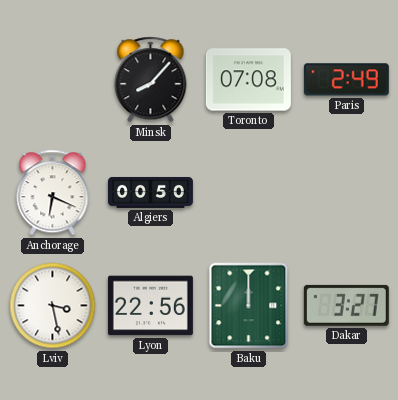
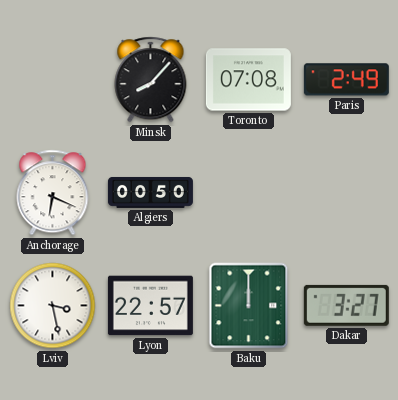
Lyon: 22:56 -> 22:57
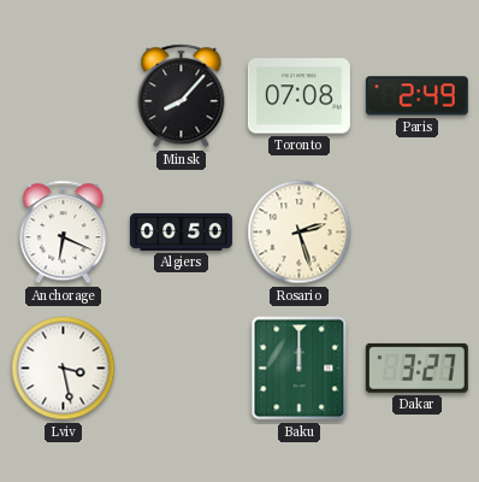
Rosario: none -> 2:27
Lyon: 22:57 -> none
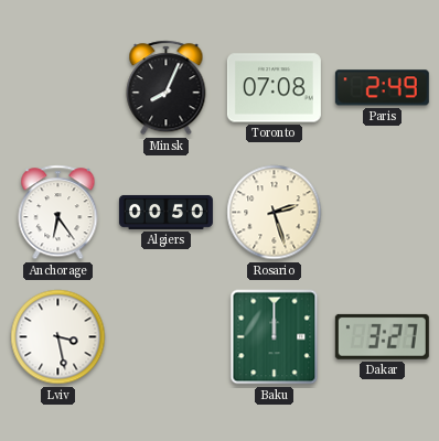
Minsk: 8:07 -> 8:04
Anchorage: 6:19 -> 6:24
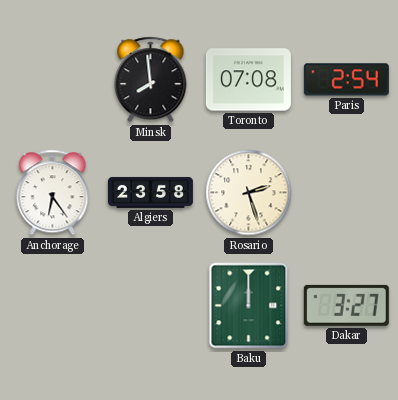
Minsk: 8:04 -> 7:59
Paris: 2:49 -> 2:54
Algiers: 00:50 -> 23:58
Lviv: 3:28 -> none
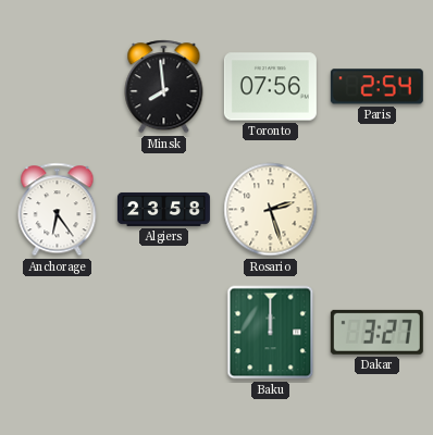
Toronto: 07:08 -> 07:56
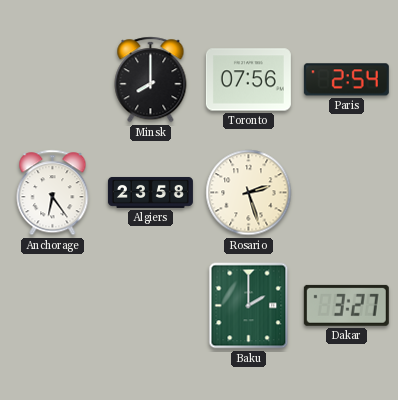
Minsk: 7:59 -> 8:00
Baku: 12:00 -> 2:00
